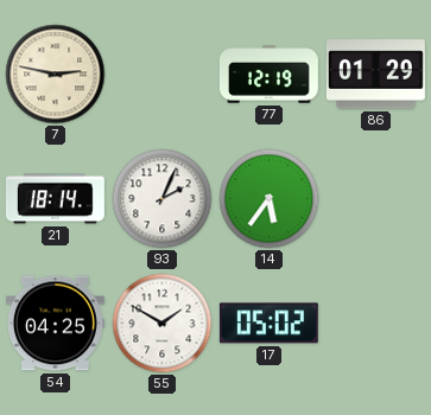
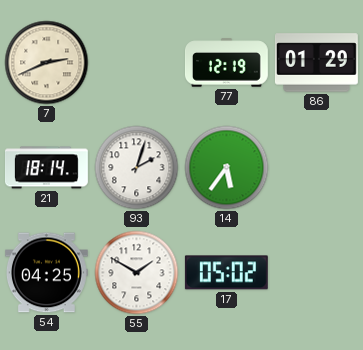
7: 2:47 -> 2:41
93: 2:04 -> 2:03
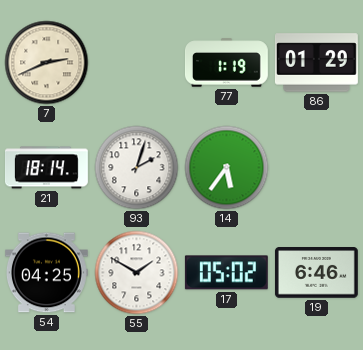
77: 12:19 -> 1:19
19: none -> 6:46
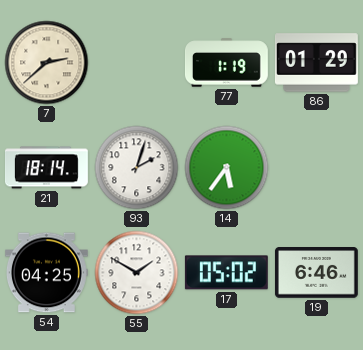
7: 2:41 -> 2:38
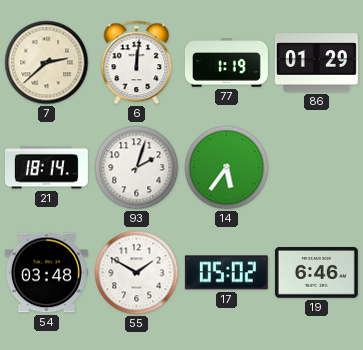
6: none -> 12:01
54: 04:25 -> 03:48
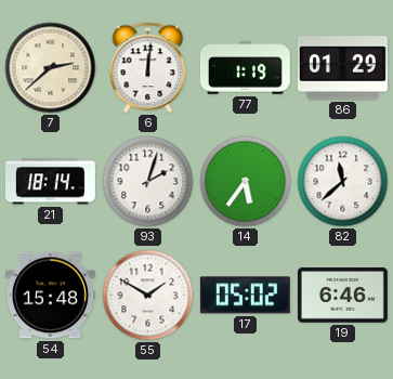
82: none -> 11:38
54: 03:48 -> 15:48
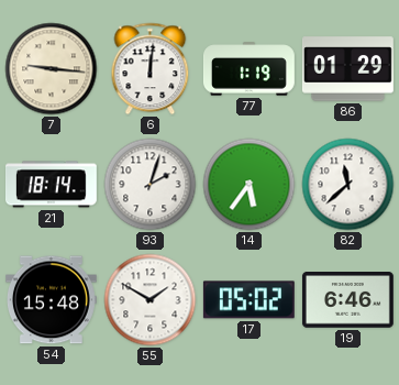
7: 2:38 -> 9:16
